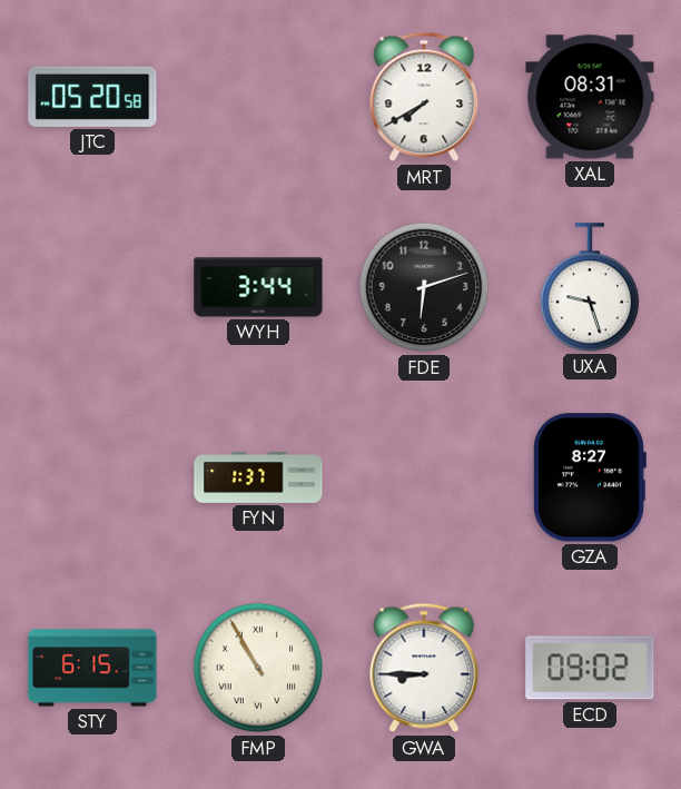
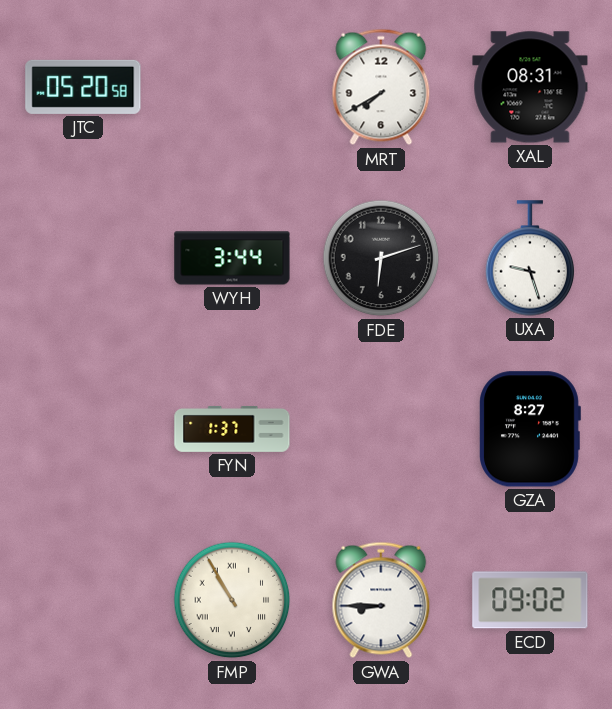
STY: 6:15 -> none
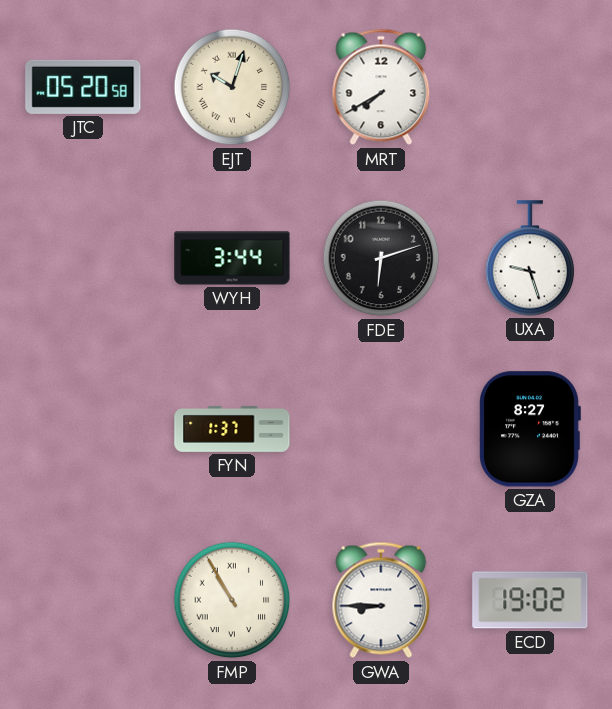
EJT: none -> 10:03
XAL: 08:31 -> none
ECD: 09:02 -> 19:02
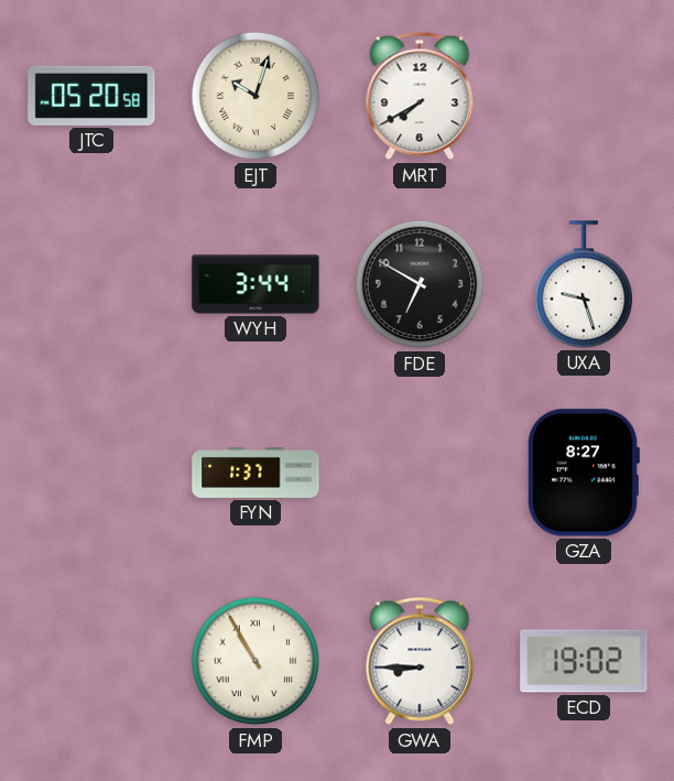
FDE: 6:12 -> 6:50
